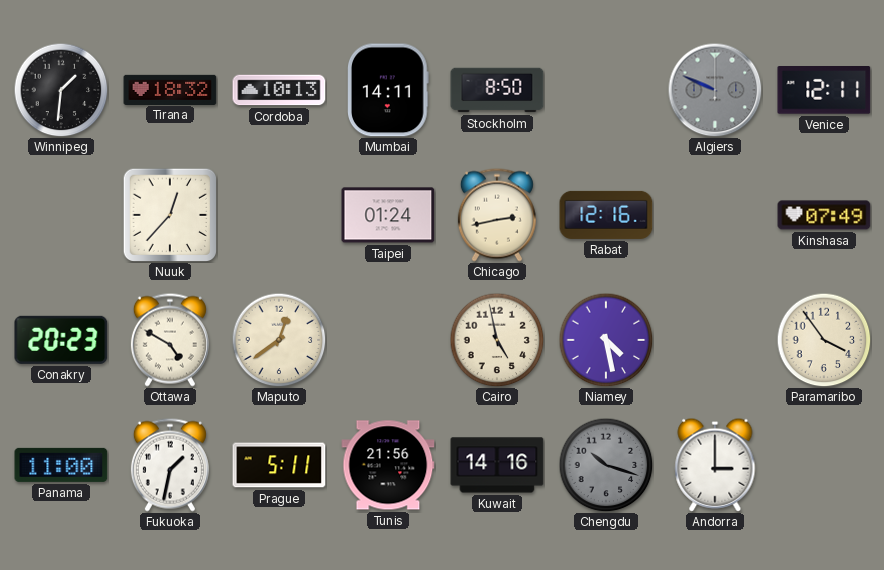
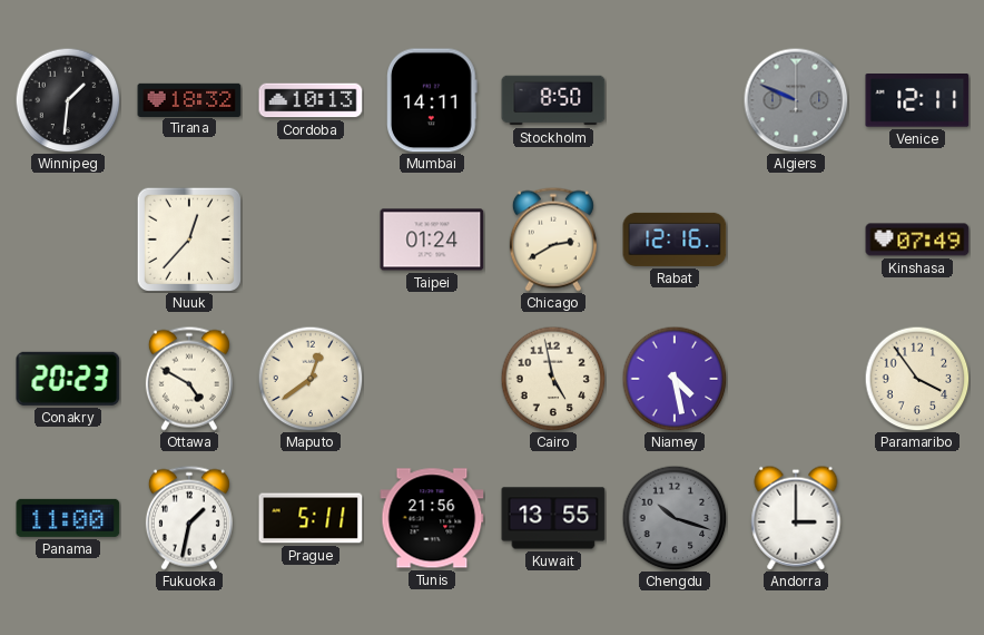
Chicago: 2:43 -> 2:40
Kuwait: 14:16 -> 13:55
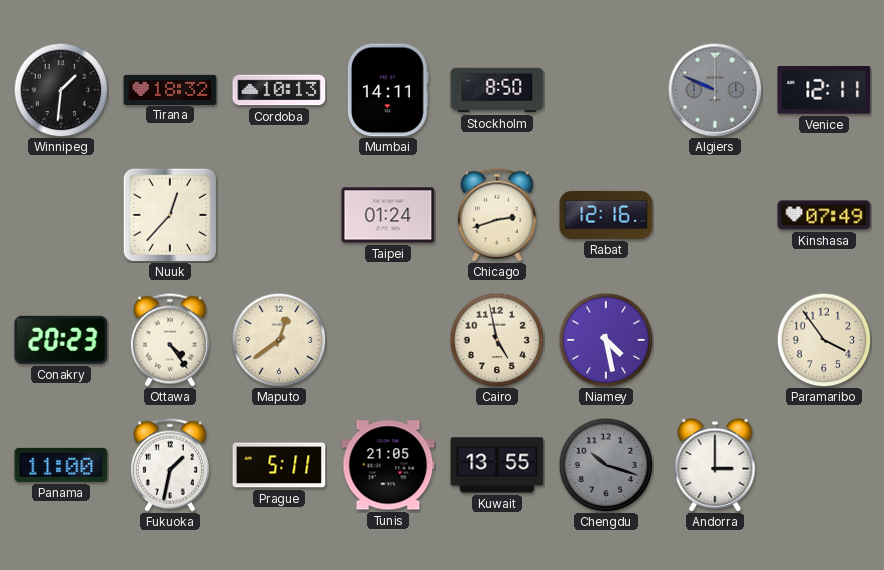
Chicago: 2:40 -> 2:42
Ottawa: 4:50 -> 4:24
Tunis: 21:56 -> 21:05
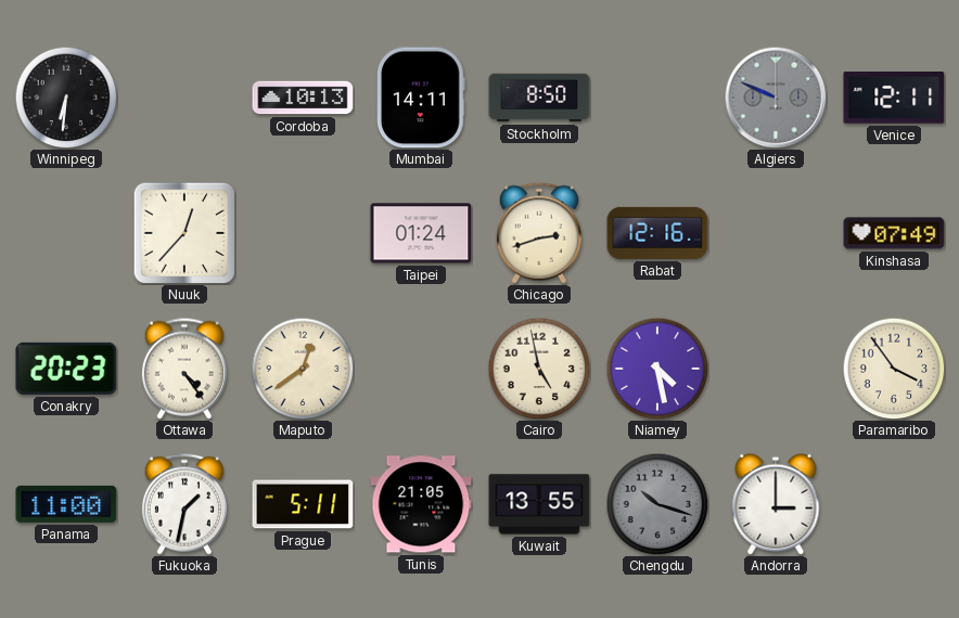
Winnipeg: 1:31 -> 6:31
Tirana: 18:32 -> none
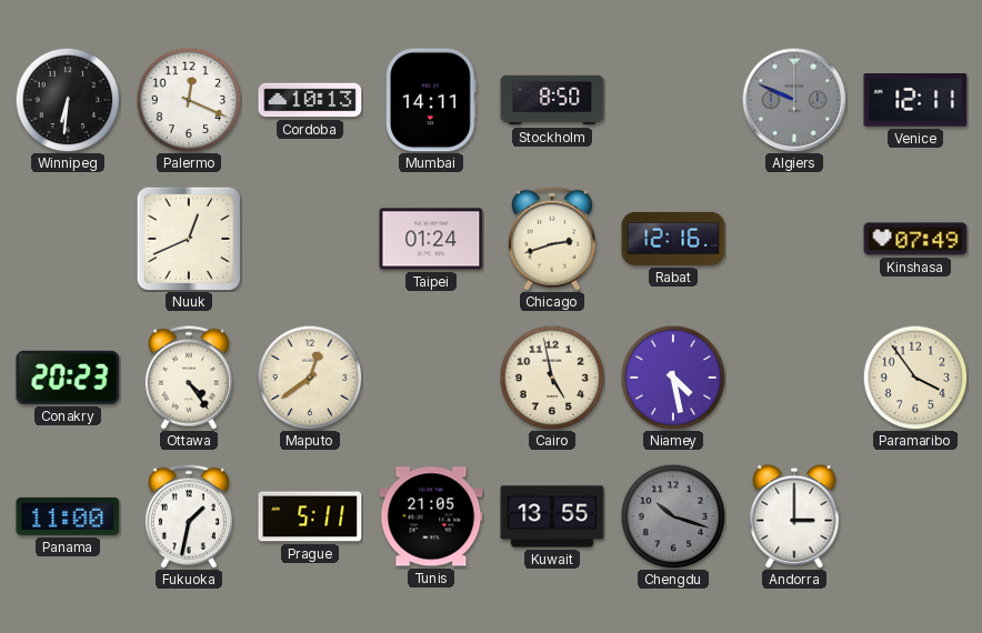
Palermo: none -> 12:19
Nuuk: 12:37 -> 12:41
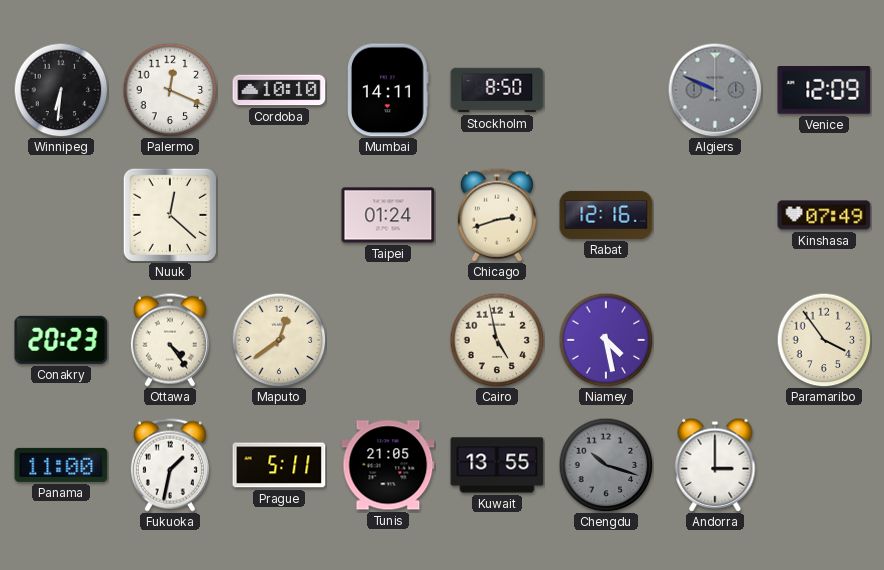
Cordoba: 10:13 -> 10:10
Venice: 12:11 -> 12:09
Nuuk: 12:41 -> 12:22
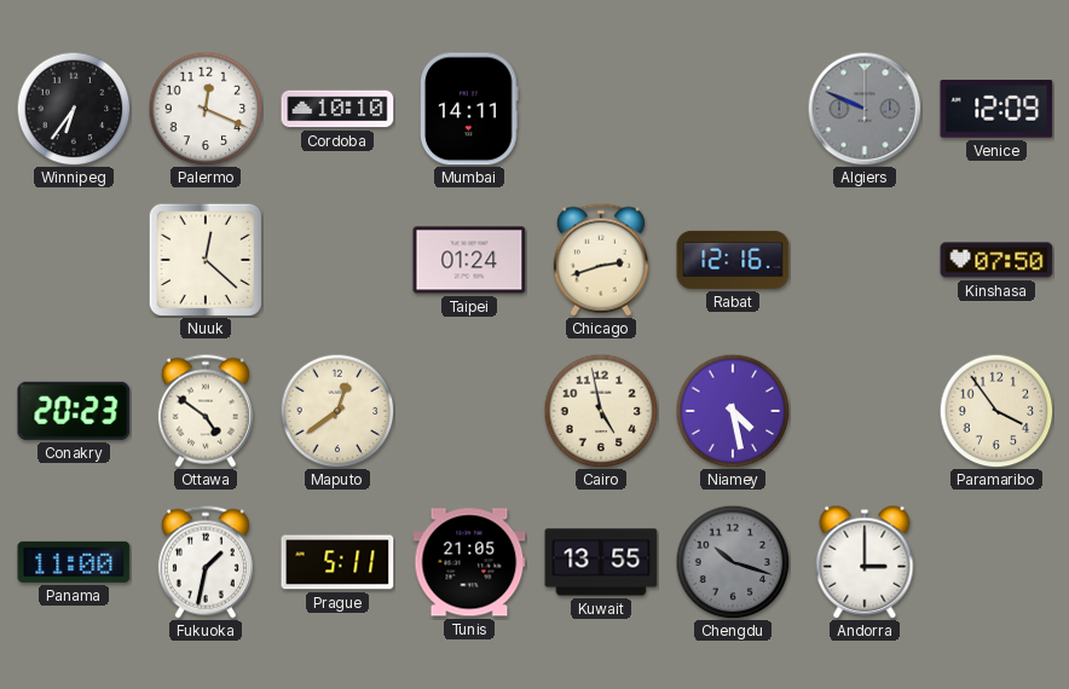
Winnipeg: 6:31 -> 6:36
Stockholm: 8:50 -> none
Kinshasa: 07:49 -> 07:50
Ottawa: 4:24 -> 4:51
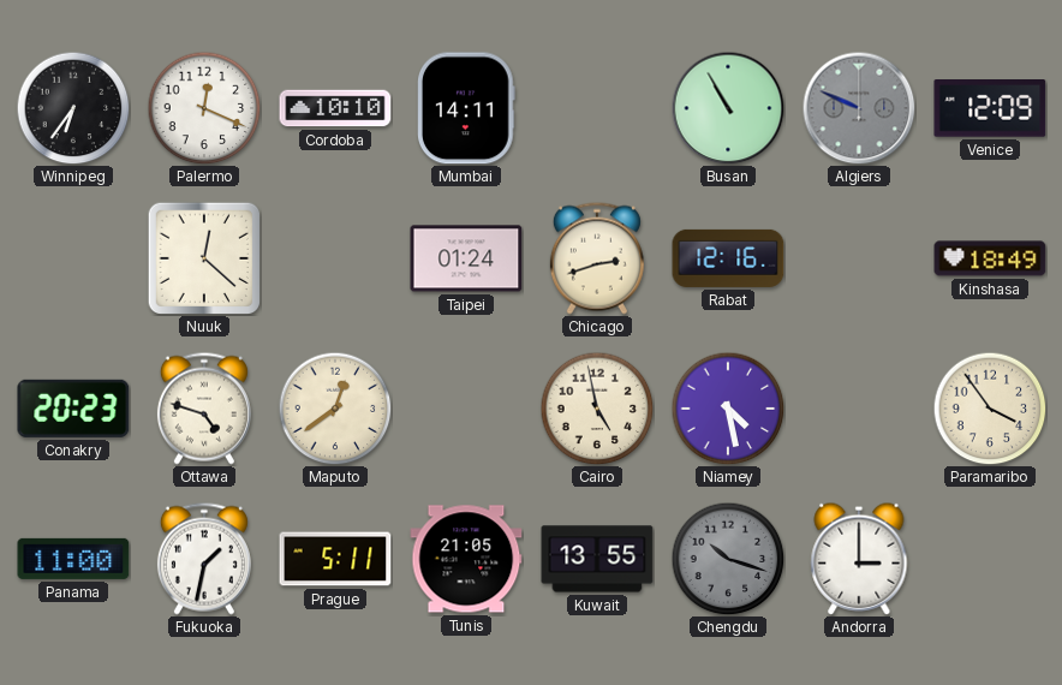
Busan: none -> 10:55
Kinshasa: 07:50 -> 18:49
Ottawa: 4:51 -> 4:48
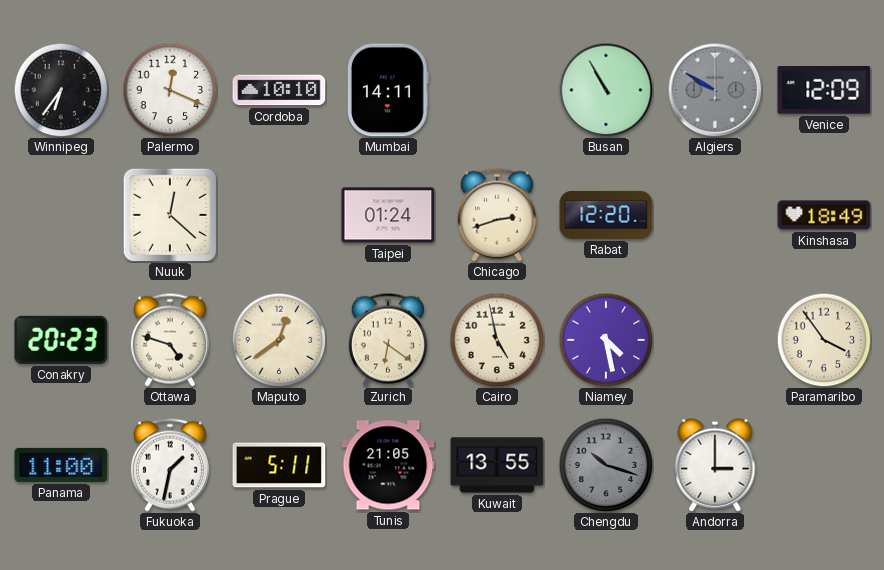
Algiers: 9:49 -> 9:50
Rabat: 12:16 -> 12:20
Zurich: none -> 6:21
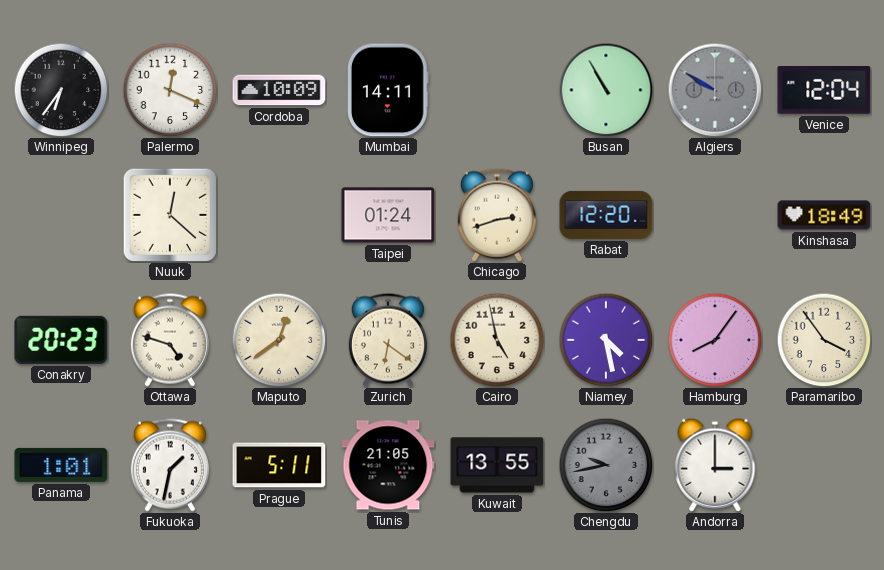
Cordoba: 10:10 -> 10:09
Venice: 12:09 -> 12:04
Hamburg: none -> 8:06
Panama: 11:00 -> 1:01
Chengdu: 10:18 -> 9:43
